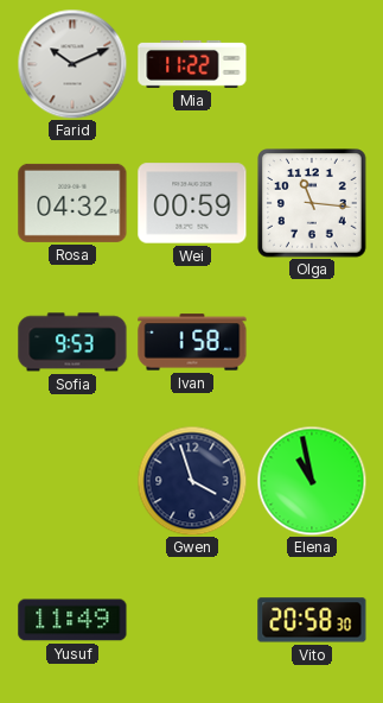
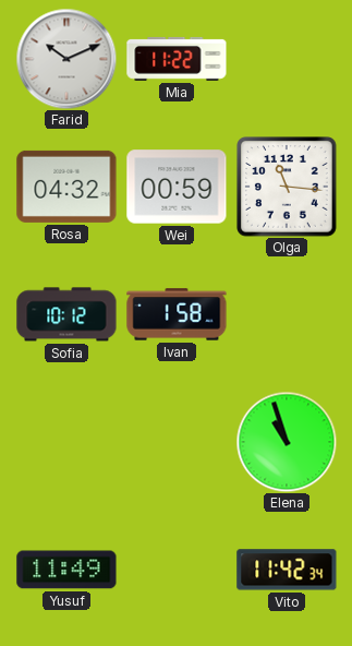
Sofia: 9:53 -> 10:12
Gwen: 3:57 -> none
Elena: 10:58 -> 10:57
Vito: 20:58 -> 11:42
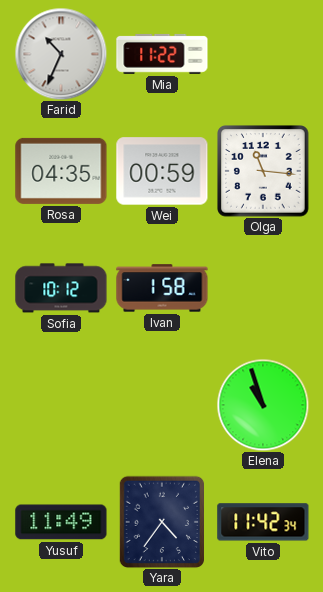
Farid: 10:11 -> 10:34
Rosa: 04:32 -> 04:35
Yara: none -> 4:36
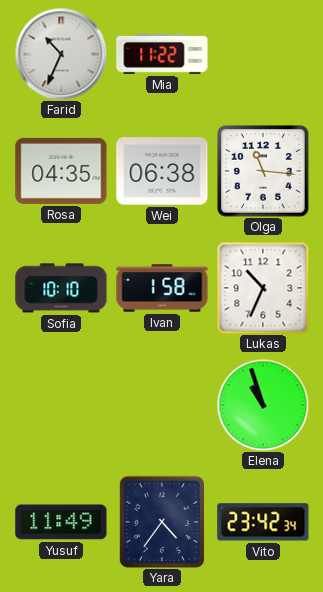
Wei: 00:59 -> 06:38
Sofia: 10:12 -> 10:10
Lukas: none -> 10:34
Vito: 11:42 -> 23:42
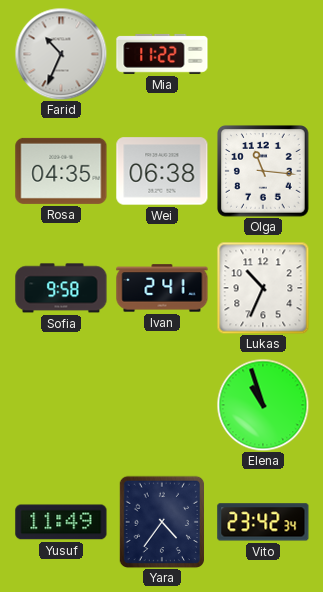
Sofia: 10:10 -> 9:58
Ivan: 1:58 -> 2:41
